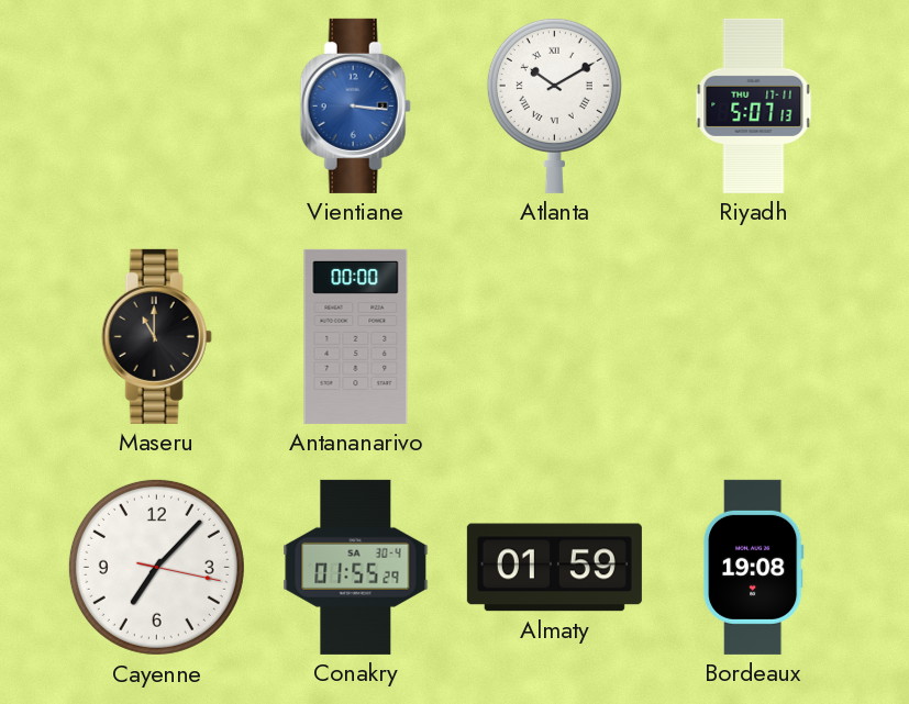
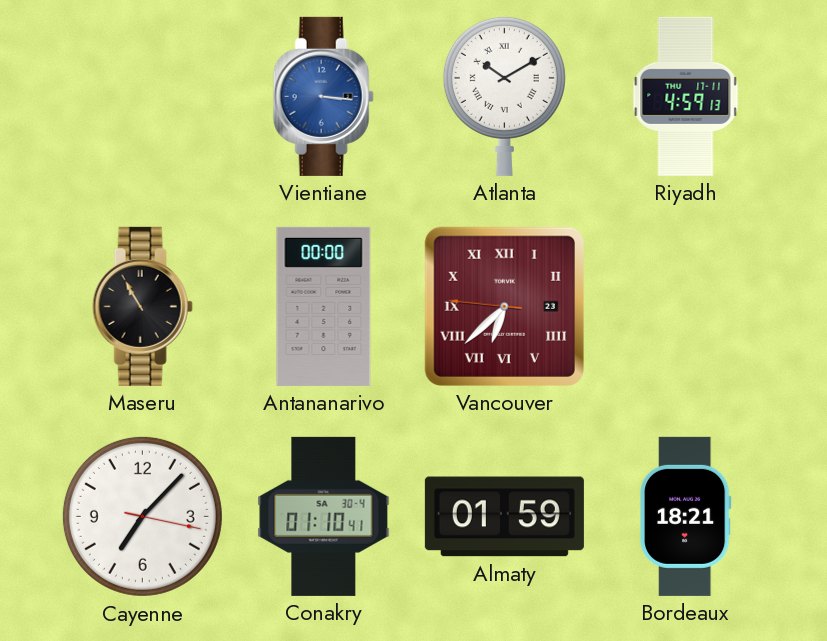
Riyadh: 5:07 -> 4:59
Maseru: 11:00 -> 10:55
Vancouver: none -> 6:37
Conakry: 01:55 -> 01:10
Bordeaux: 19:08 -> 18:21
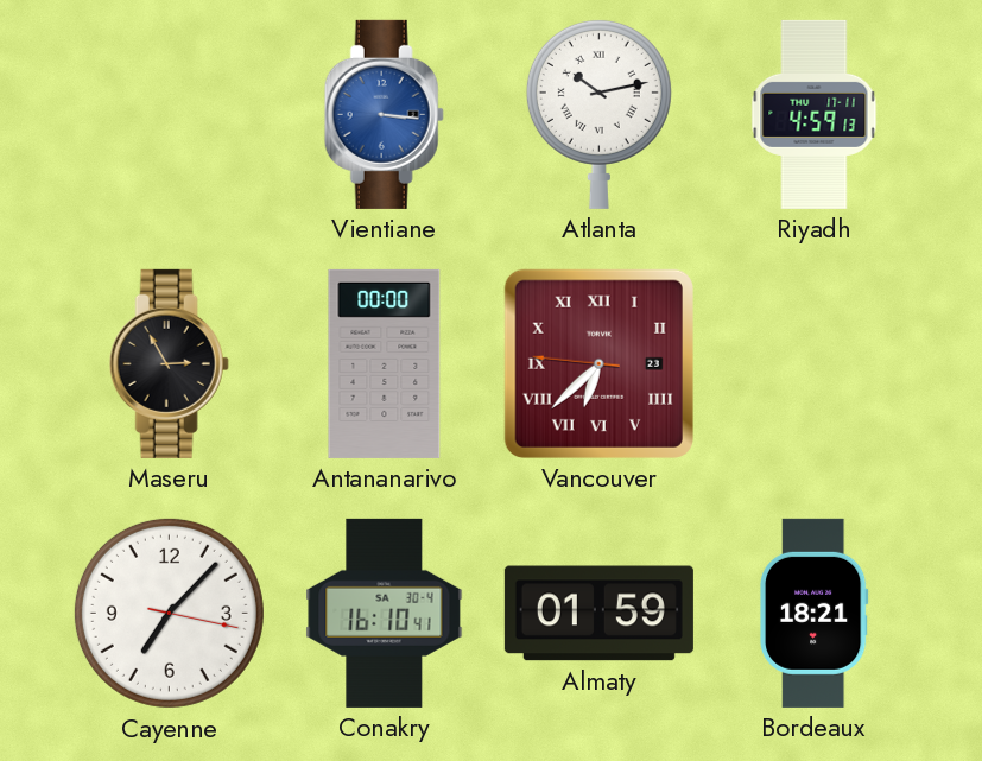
Atlanta: 10:10 -> 10:13
Maseru: 10:55 -> 2:55
Conakry: 01:10 -> 16:10
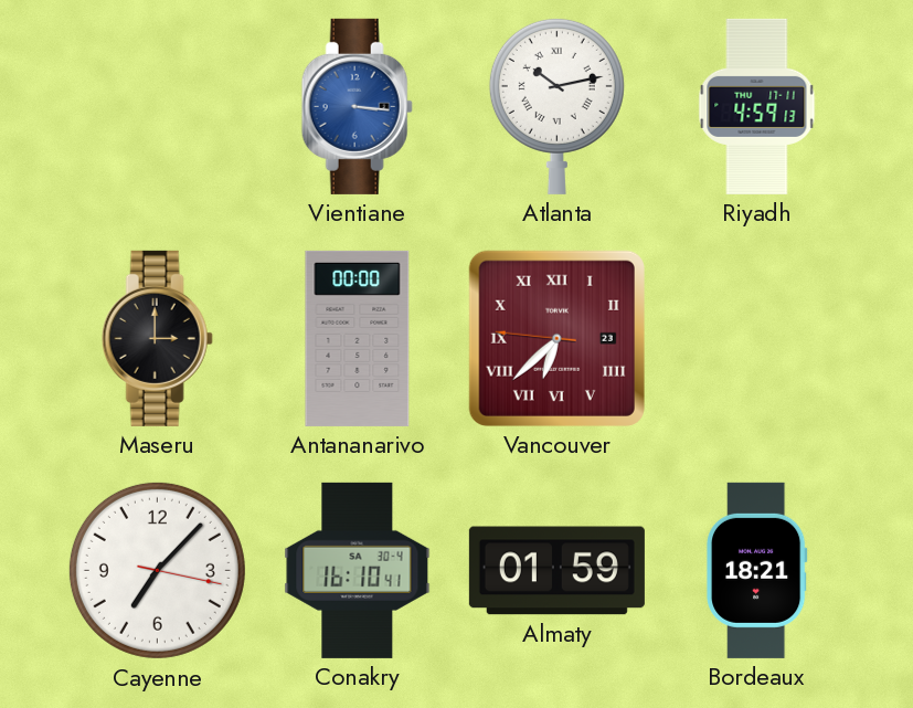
Maseru: 2:55 -> 3:00
